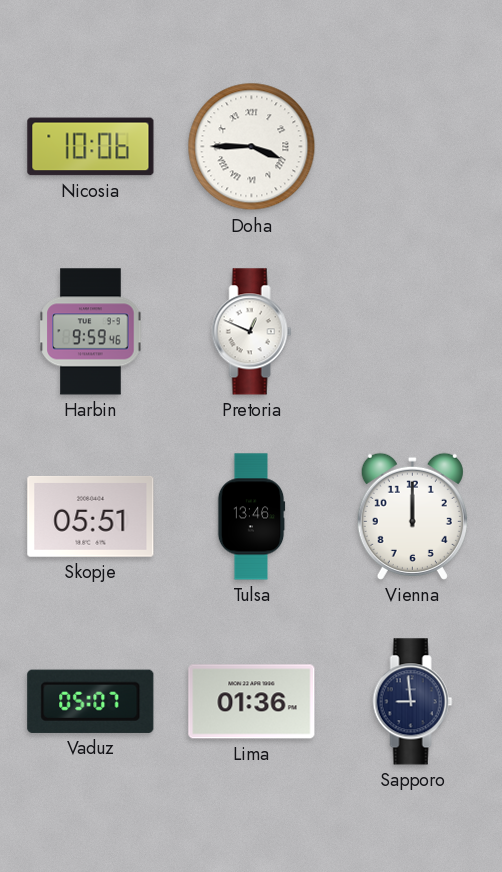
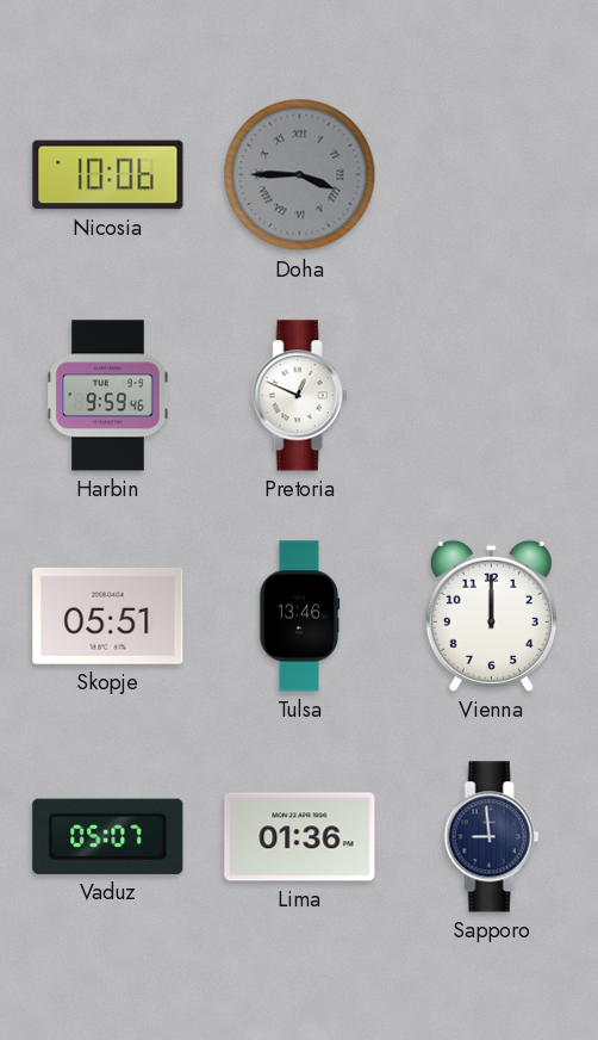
Doha dial: white -> grey
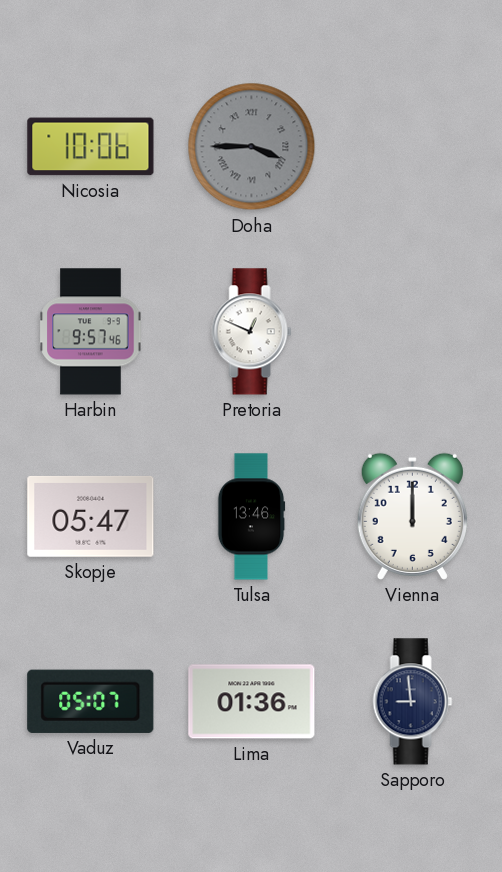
Harbin: 9:59 -> 9:57
Skopje: 05:51 -> 05:47
